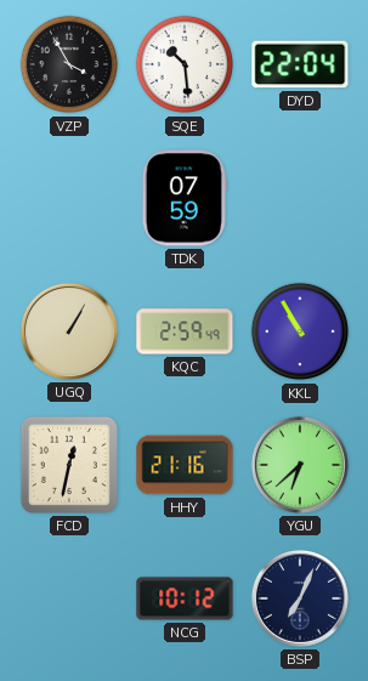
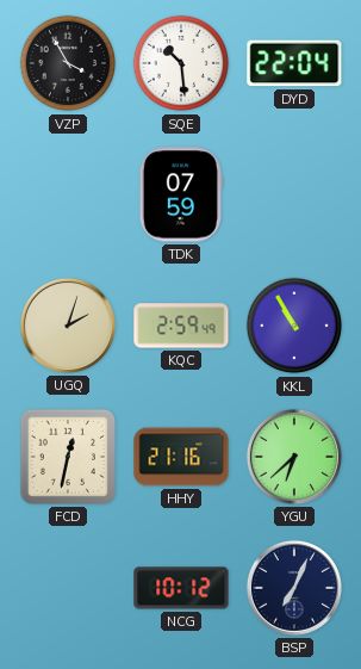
UGQ: 1:05 -> 2:03
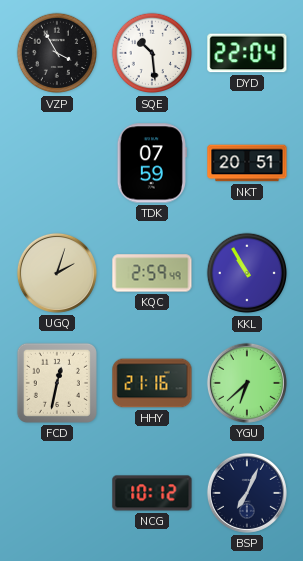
NKT: none -> 20:51
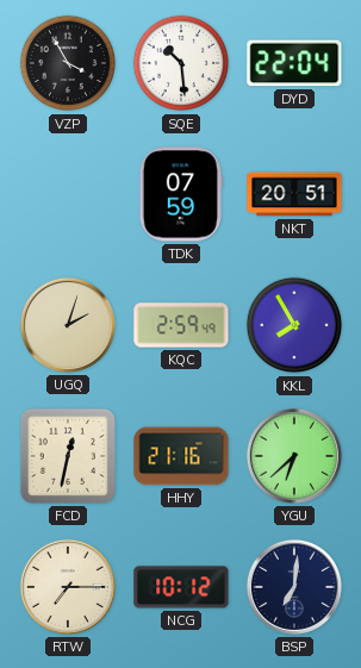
KKL: 10:55 -> 7:55
RTW: none -> 7:15
BSP: 7:04 -> 7:01
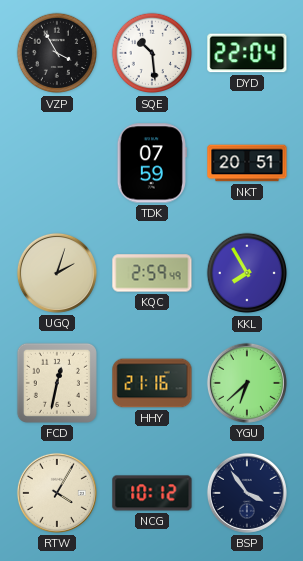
RTW: 7:15 -> 4:05
BSP: 7:01 -> 3:54
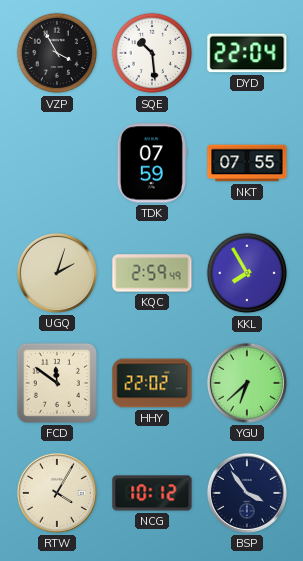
NKT: 20:51 -> 07:55
FCD: 12:32 -> 11:51
HHY: 21:16 -> 22:02
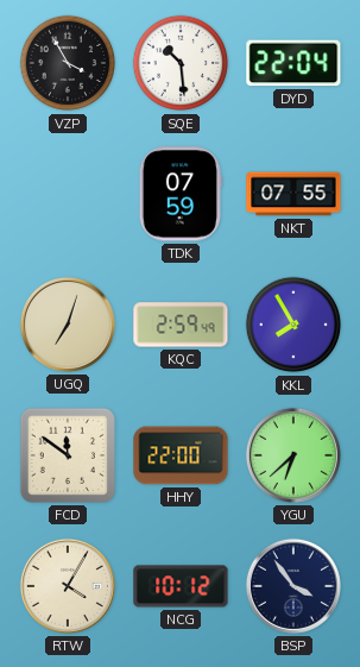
UGQ: 2:03 -> 7:03
HHY: 22:02 -> 22:00
